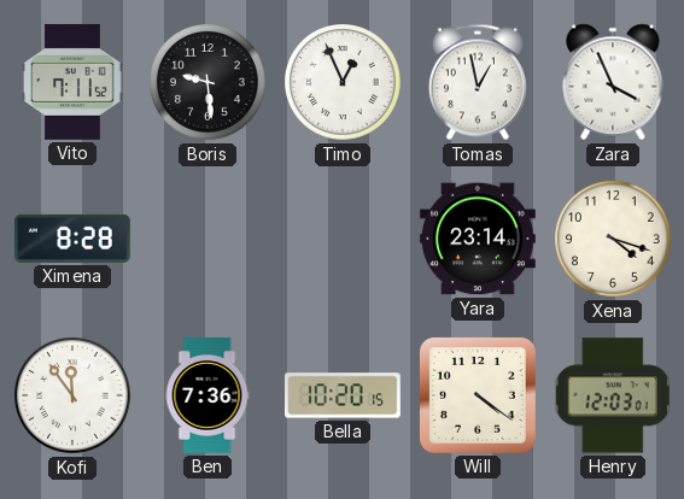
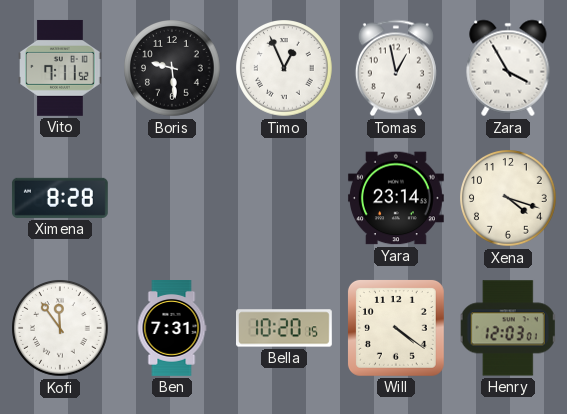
Zara: 3:56 -> 3:55
Ben: 7:36 -> 7:31
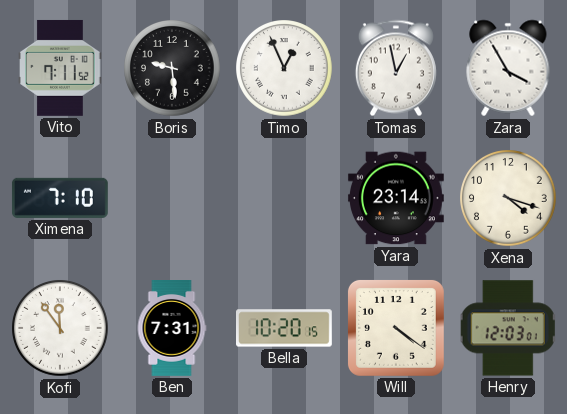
Ximena: 8:28 -> 7:10
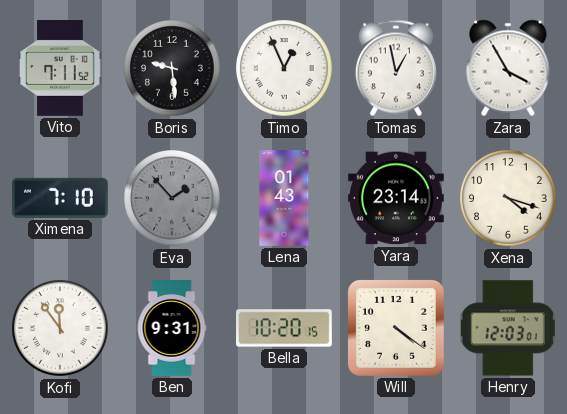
Eva: none -> 1:53
Lena: none -> 01:43
Ben: 7:31 -> 9:31
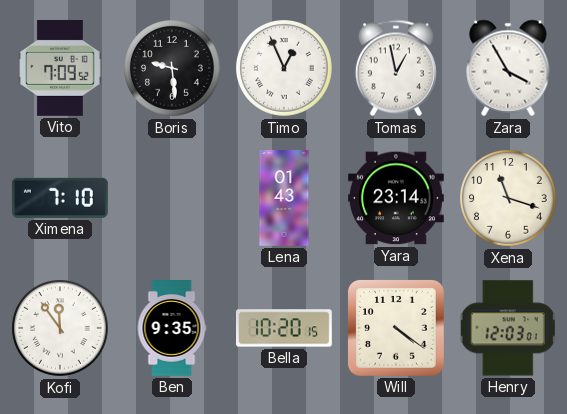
Vito: 7:11 -> 7:09
Eva: 1:53 -> none
Xena: 4:18 -> 11:18
Ben: 9:31 -> 9:35
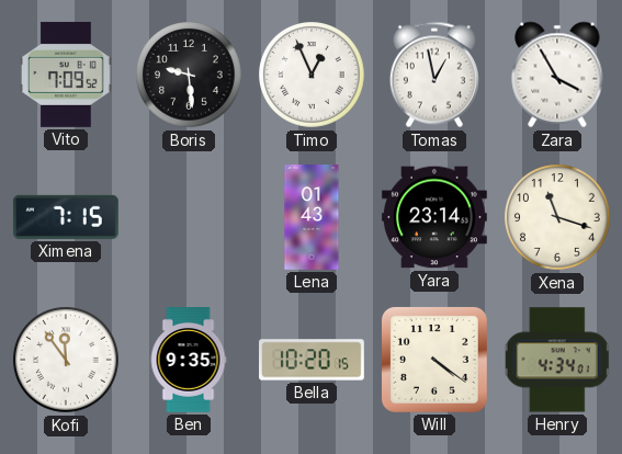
Ximena: 7:10 -> 7:15
Henry: 12:03 -> 4:34
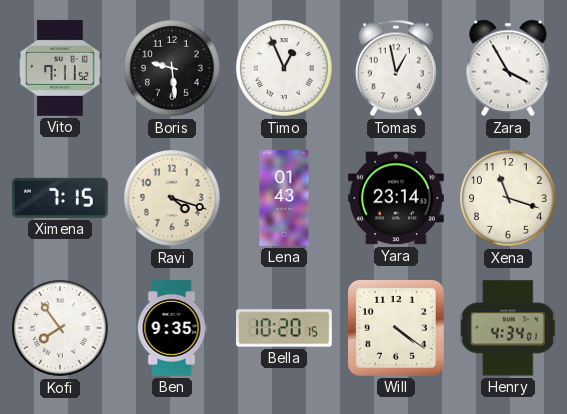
Vito: 7:09 -> 7:11
Ravi: none -> 4:18
Kofi: 11:54 -> 7:54
